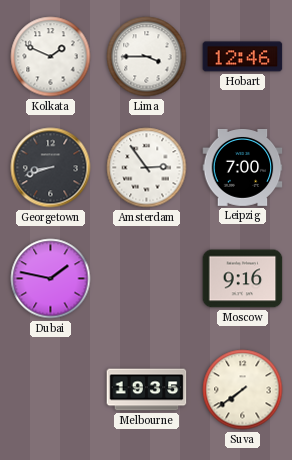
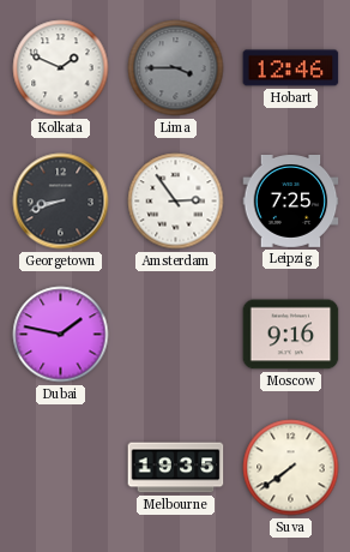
Lima dial: white -> grey
Leipzig: 7:00 -> 7:25
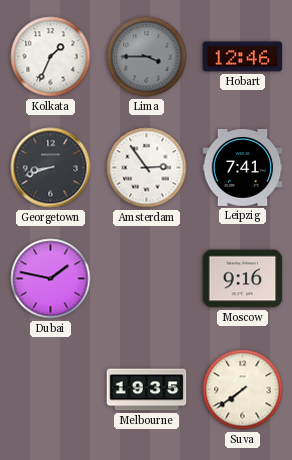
Kolkata: 1:49 -> 1:34
Leipzig: 7:25 -> 7:41
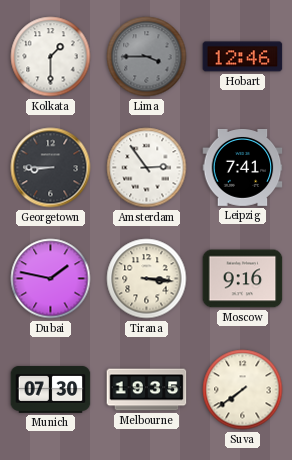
Kolkata: 1:34 -> 1:30
Georgetown: 8:42 -> 8:45
Tirana: none -> 3:16
Munich: none -> 07:30
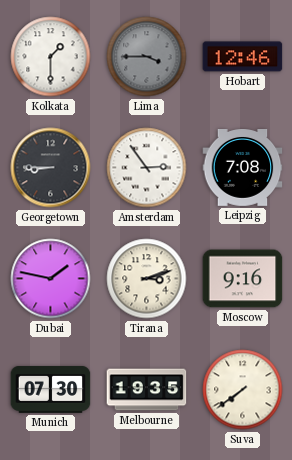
Leipzig: 7:41 -> 7:08
Tirana: 3:16 -> 3:12
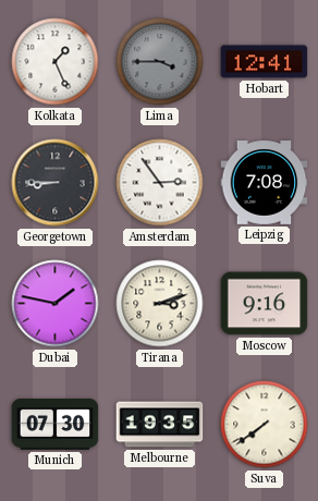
Kolkata: 1:30 -> 1:26
Hobart: 12:46 -> 12:41
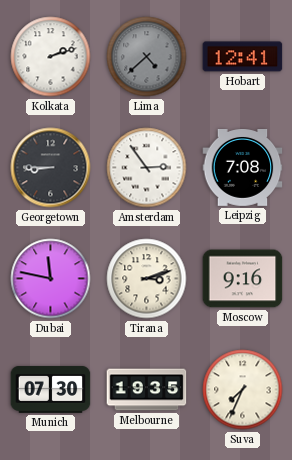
Kolkata: 1:26 -> 2:12
Lima: 3:45 -> 4:38
Dubai: 1:47 -> 11:47
Suva: 7:39 -> 7:34
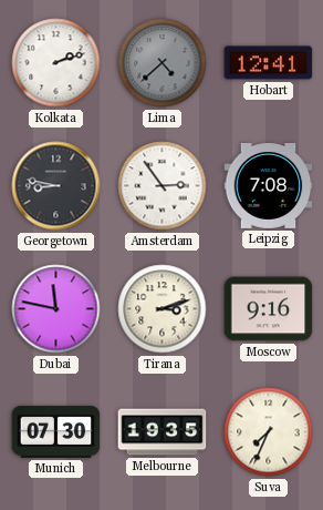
Georgetown: 8:45 -> 8:47
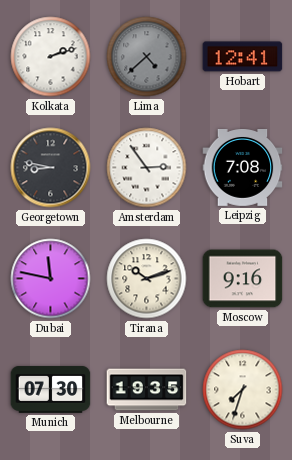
Tirana: 3:12 -> 10:12
Suva: 7:34 -> 7:33
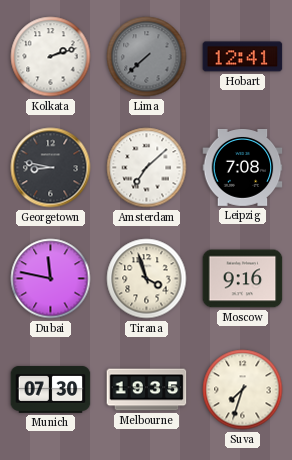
Lima: 4:38 -> 7:38
Amsterdam: 2:54 -> 7:08
Tirana: 10:12 -> 3:57
